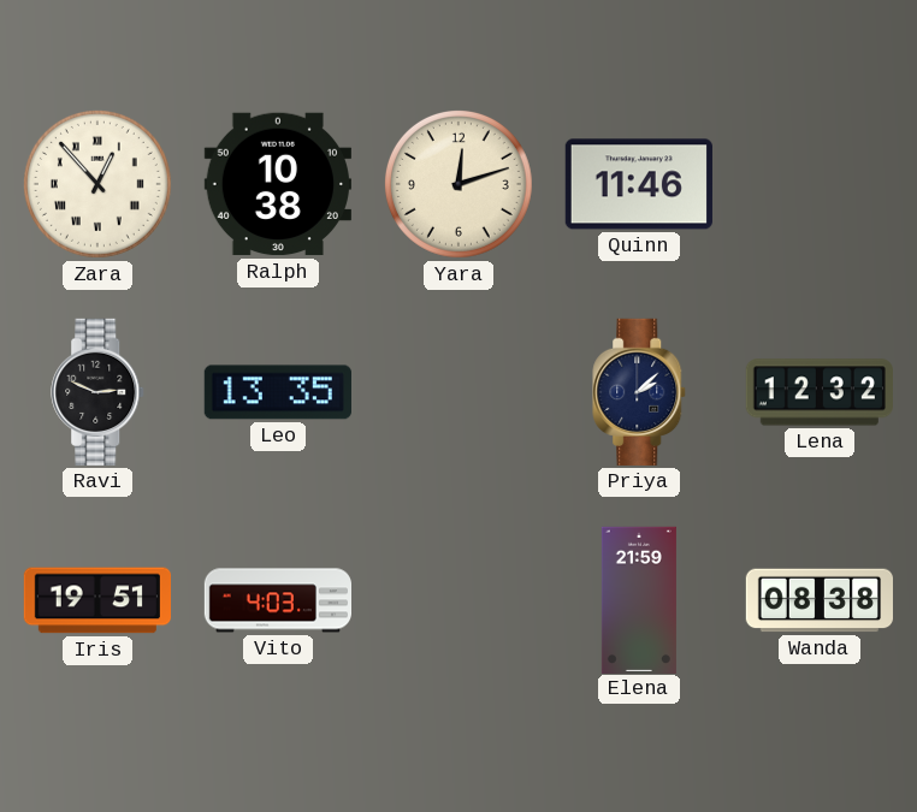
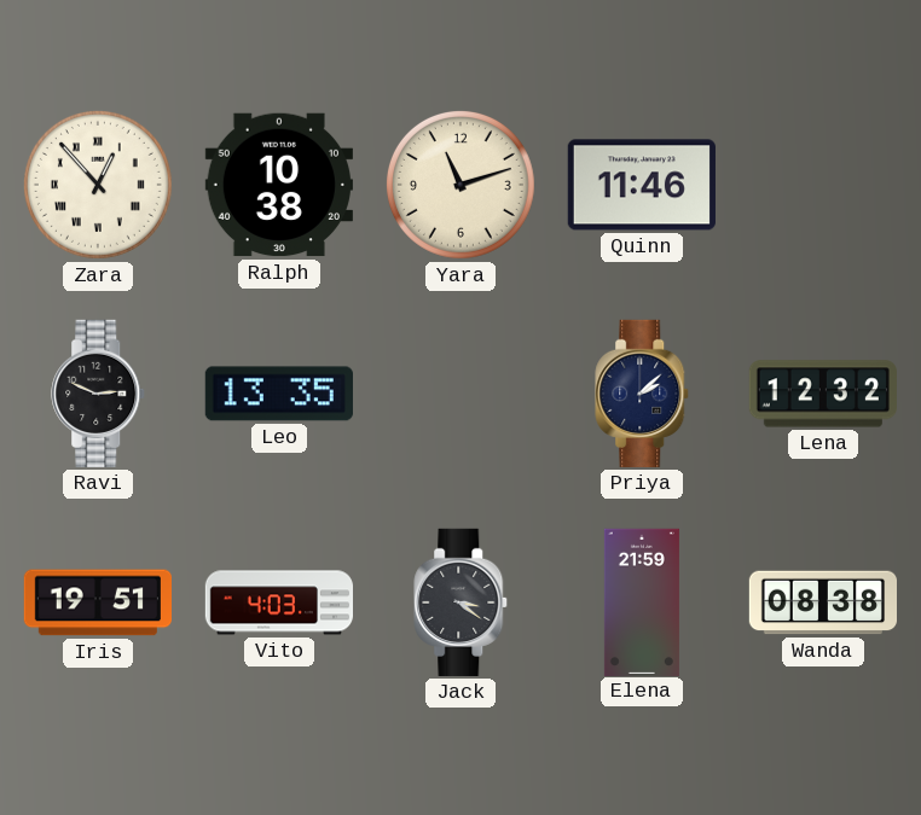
Yara: 12:12 -> 11:12
Jack: none -> 3:21
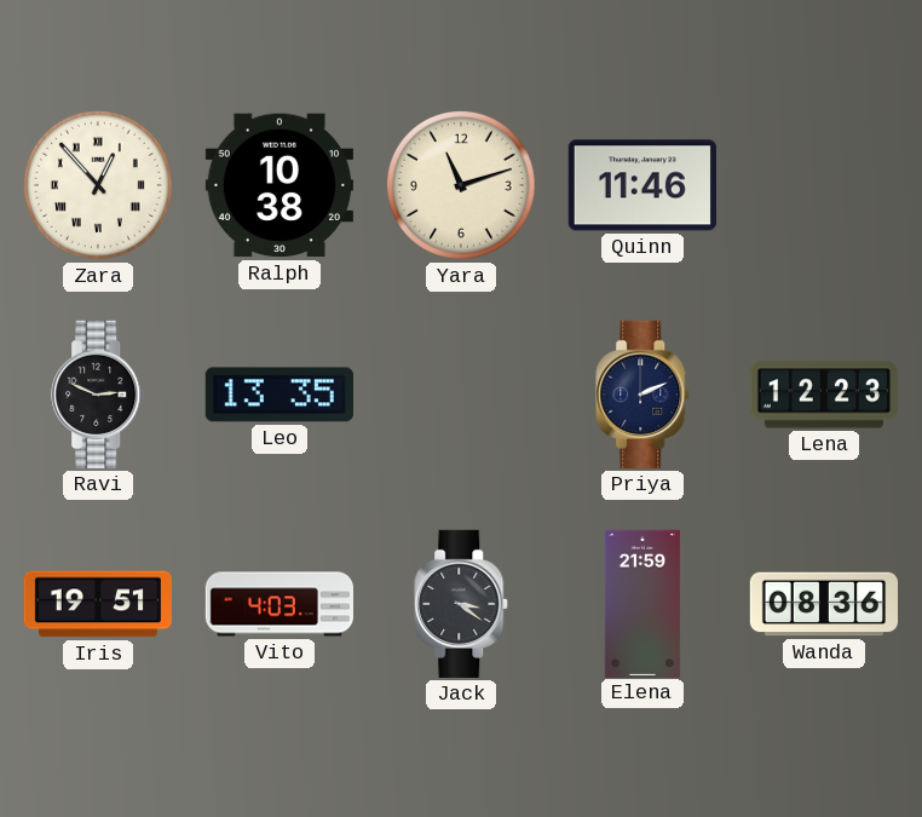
Priya: 2:08 -> 2:11
Lena: 12:32 -> 12:23
Wanda: 08:38 -> 08:36
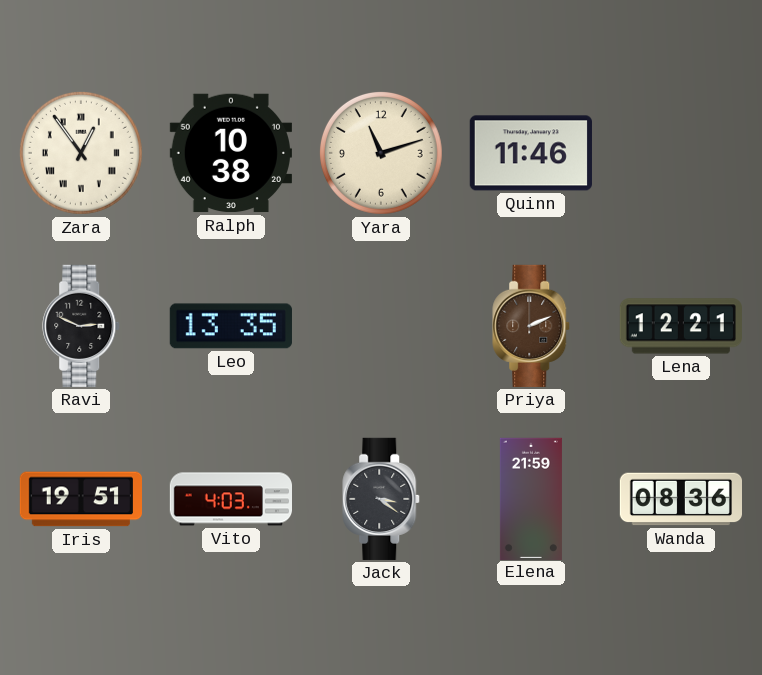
Zara: 12:53 -> 12:54
Priya dial: navy -> brown
Lena: 12:23 -> 12:21
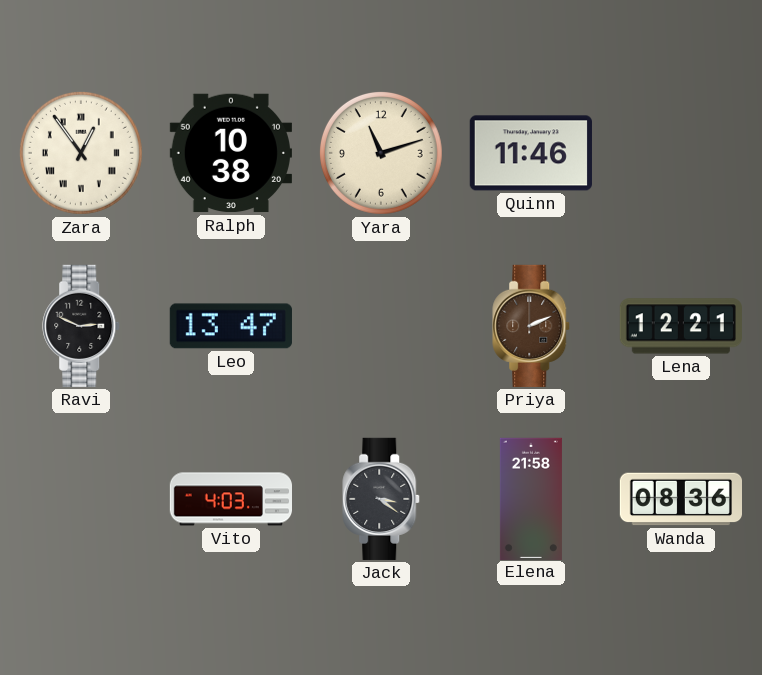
Leo: 13:35 -> 13:47
Iris: 19:51 -> none
Elena: 21:59 -> 21:58
